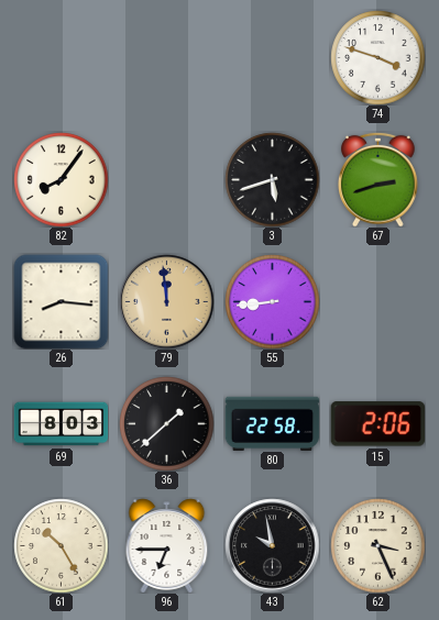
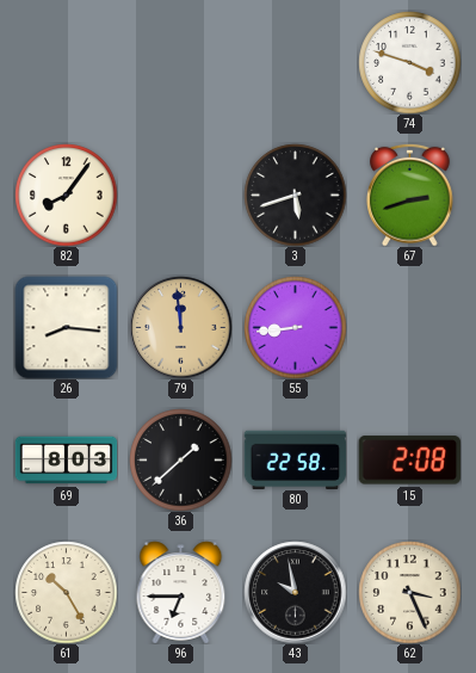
15: 2:06 -> 2:08
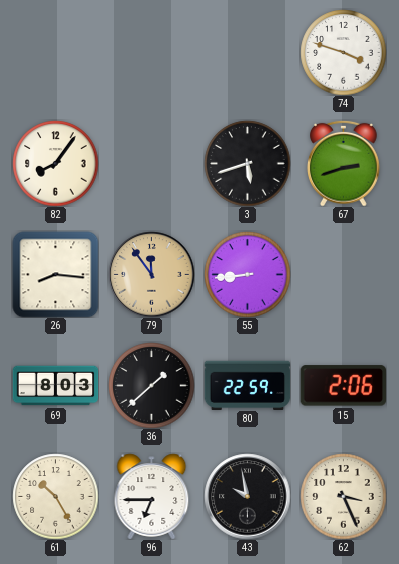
79: 11:59 -> 11:54
80: 22:58 -> 22:59
15: 2:08 -> 2:06
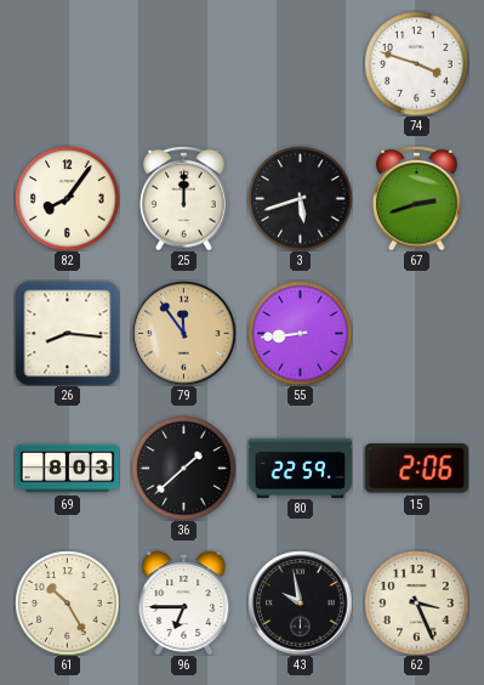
25: none -> 12:00
